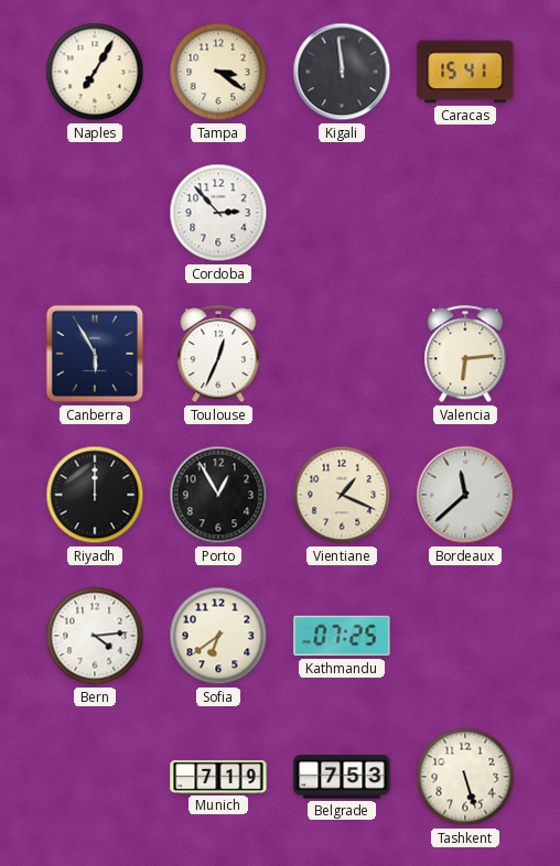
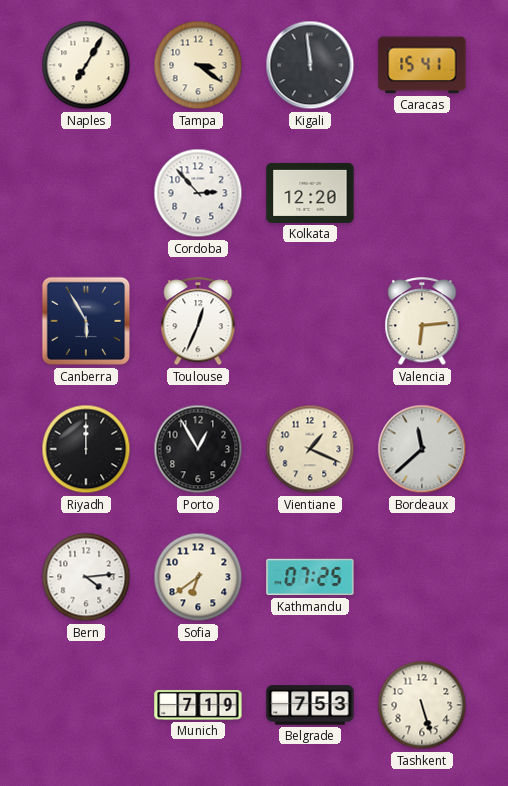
Kolkata: none -> 12:20
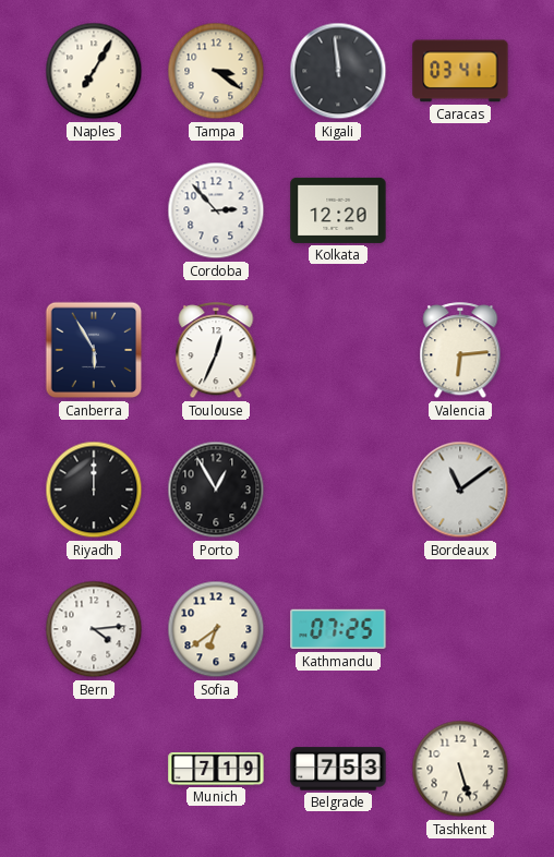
Caracas: 15:41 -> 03:41
Vientiane: 1:19 -> none
Bordeaux: 11:38 -> 11:09
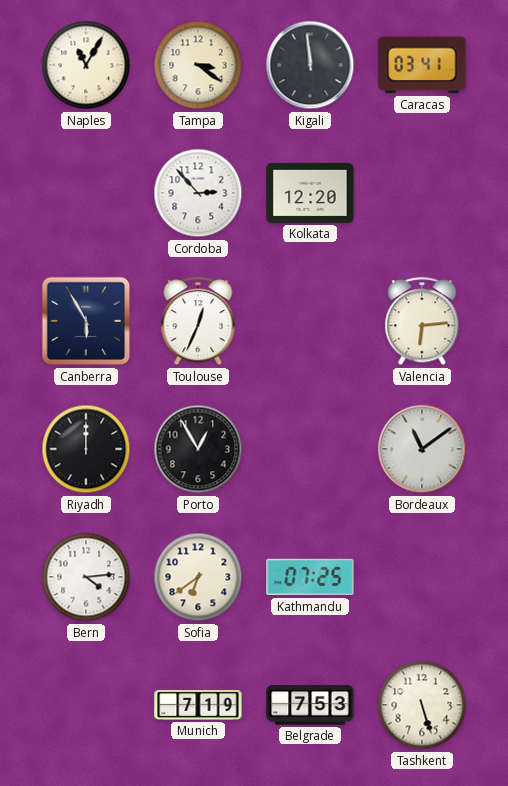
Naples: 7:05 -> 11:05
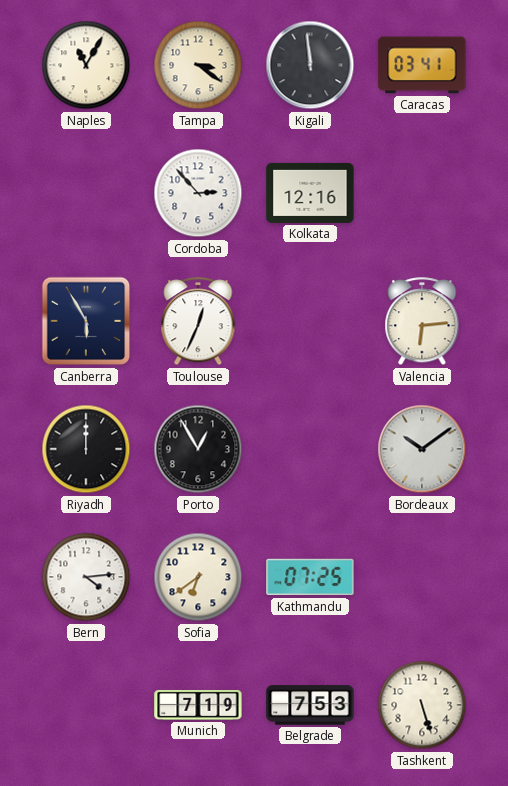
Kolkata: 12:20 -> 12:16
Bordeaux: 11:09 -> 10:09
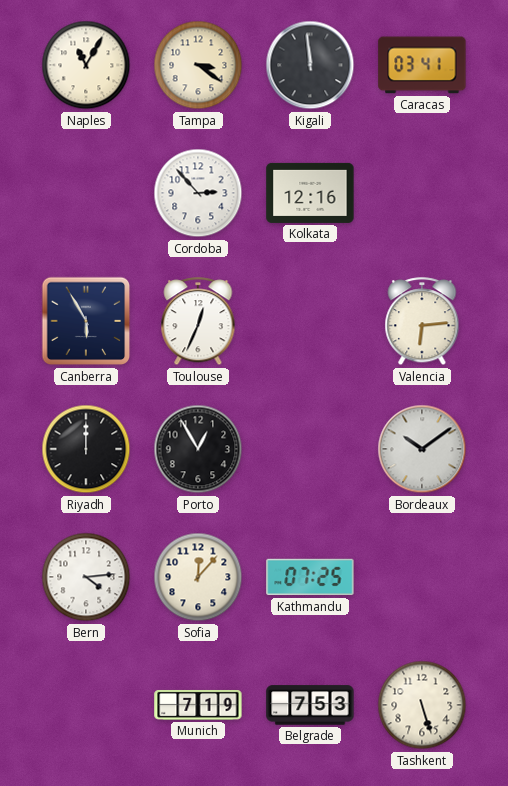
Sofia: 6:39 -> 12:07
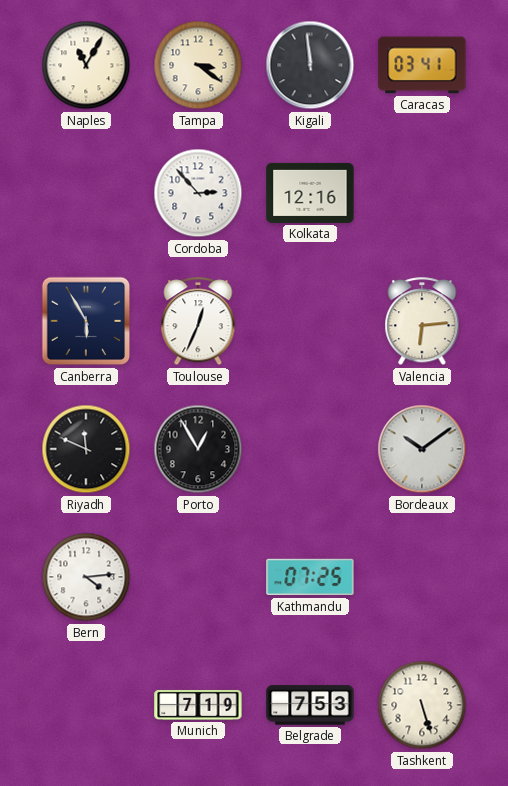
Riyadh: 12:00 -> 11:49
Sofia: 12:07 -> none
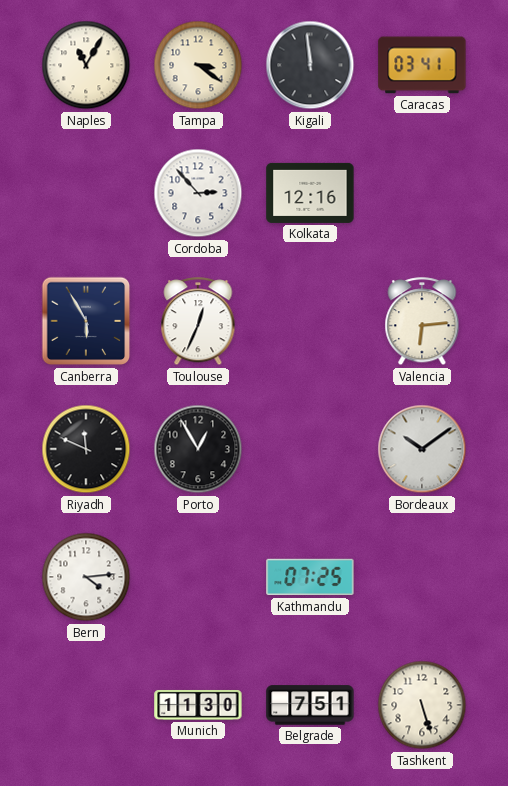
Munich: 7:19 -> 11:30
Belgrade: 7:53 -> 7:51
